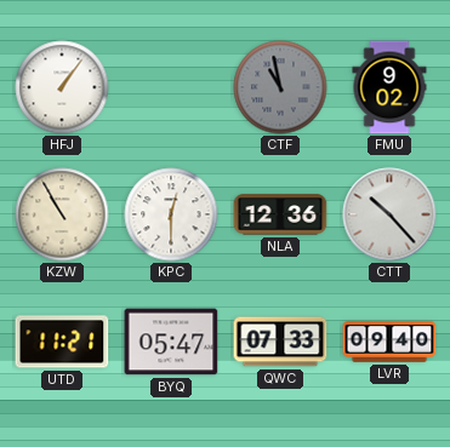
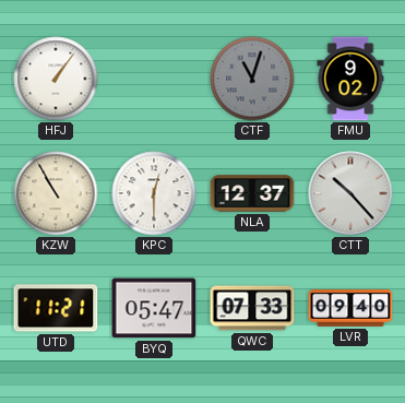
CTF: 10:58 -> 11:03
NLA: 12:36 -> 12:37
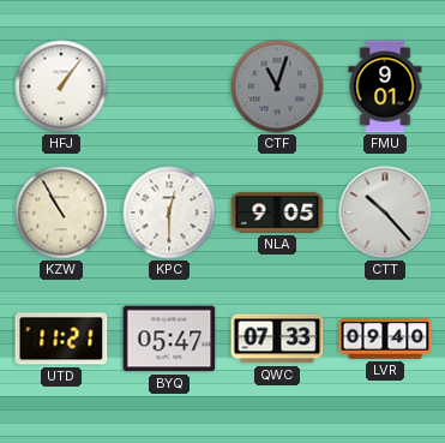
FMU: 9:02 -> 9:01
NLA: 12:37 -> 9:05
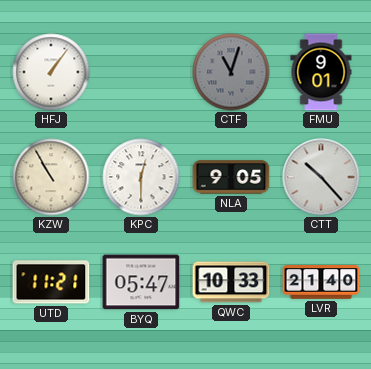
QWC: 07:33 -> 10:33
LVR: 09:40 -> 21:40
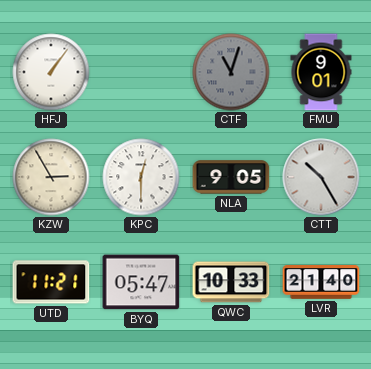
KZW: 10:55 -> 2:55
CTT: 10:23 -> 10:25
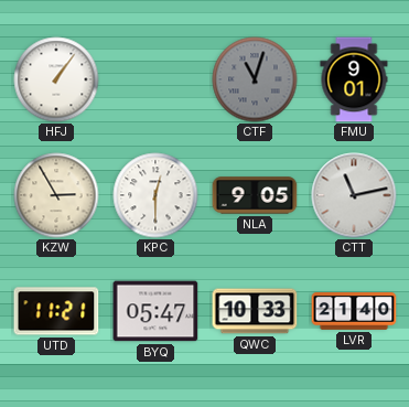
CTT: 10:25 -> 11:13
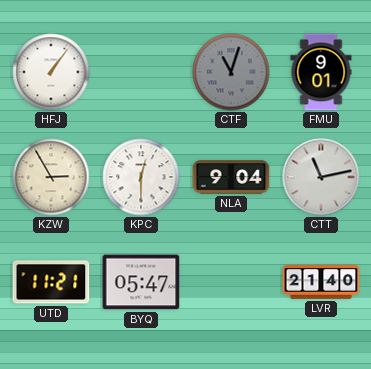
NLA: 9:05 -> 9:04
QWC: 10:33 -> none
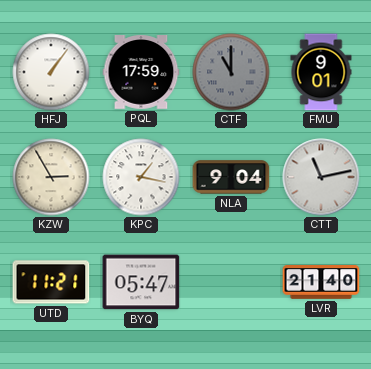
PQL: none -> 17:59
CTF: 11:03 -> 11:00
KPC: 12:30 -> 1:17
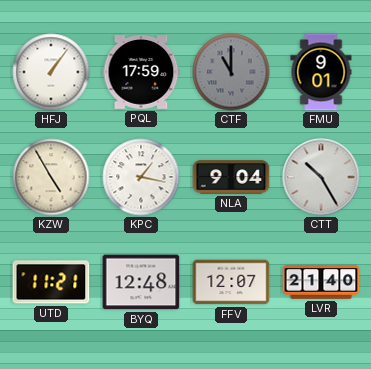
KZW: 2:55 -> 4:55
CTT: 11:13 -> 10:25
BYQ: 05:47 -> 12:48
FFV: none -> 12:07
